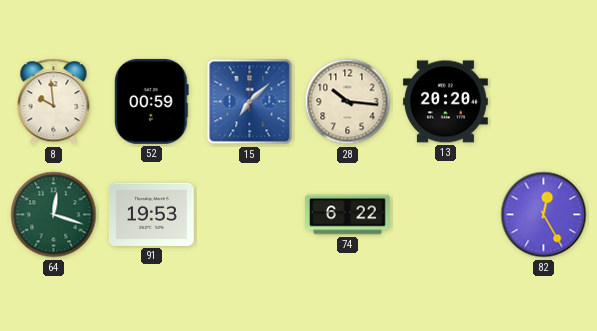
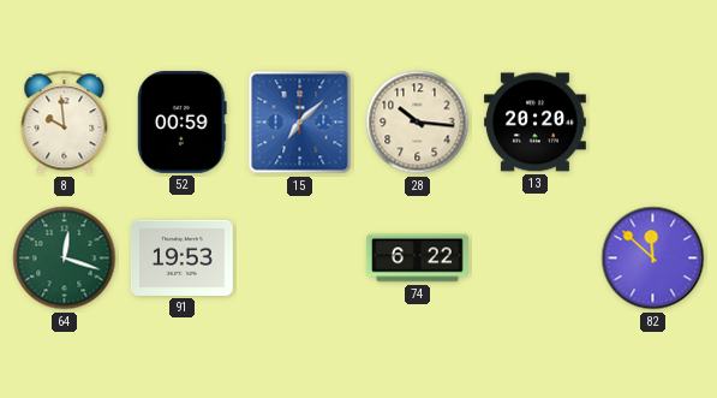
82: 12:25 -> 11:52
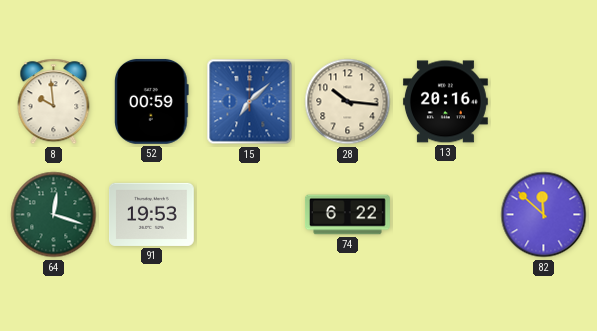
13: 20:20 -> 20:16
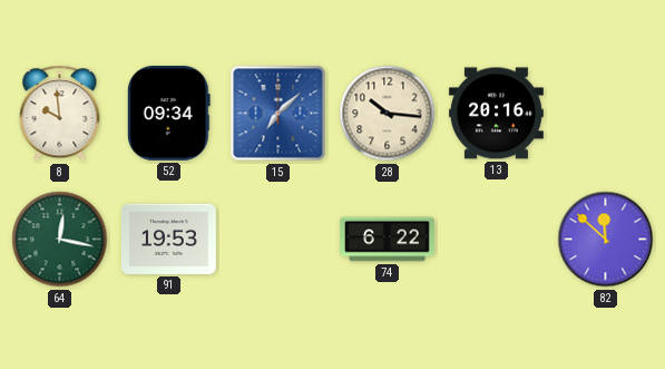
52: 00:59 -> 09:34
64: 12:18 -> 12:17
